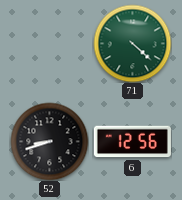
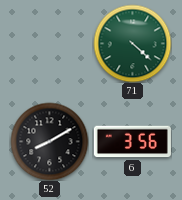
52: 8:42 -> 8:10
6: 12:56 -> 3:56
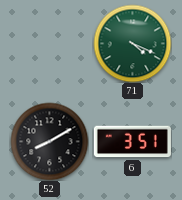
71: 4:22 -> 4:19
6: 3:56 -> 3:51
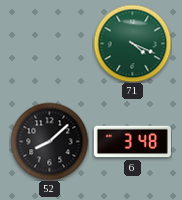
52: 8:10 -> 8:08
6: 3:51 -> 3:48
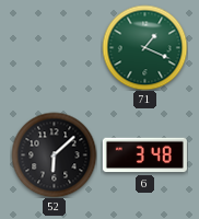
71: 4:19 -> 1:19
52: 8:08 -> 6:08
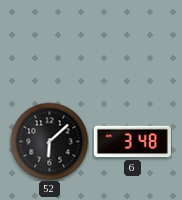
71: 1:19 -> none
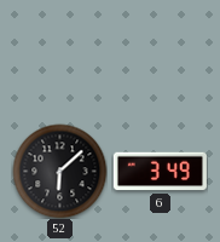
6: 3:48 -> 3:49
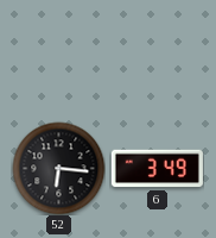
52: 6:08 -> 6:16
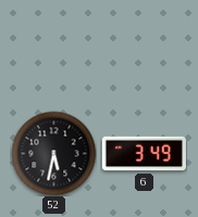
52: 6:16 -> 5:32
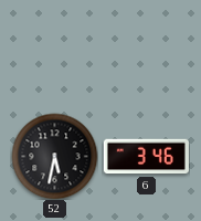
6: 3:49 -> 3:46
